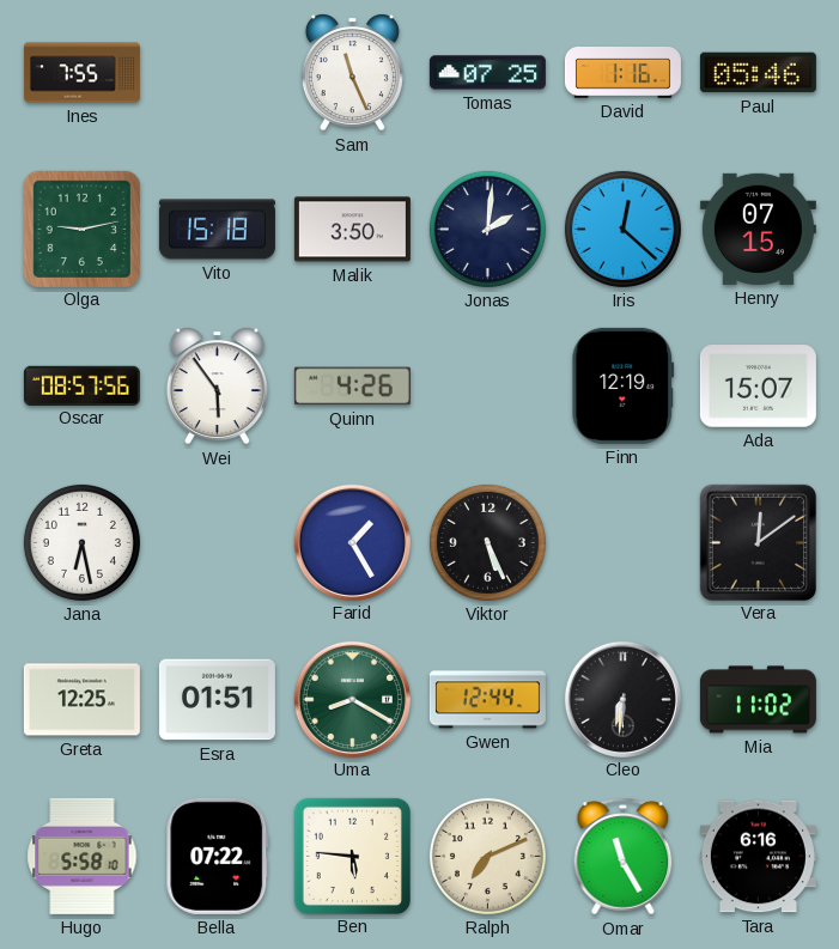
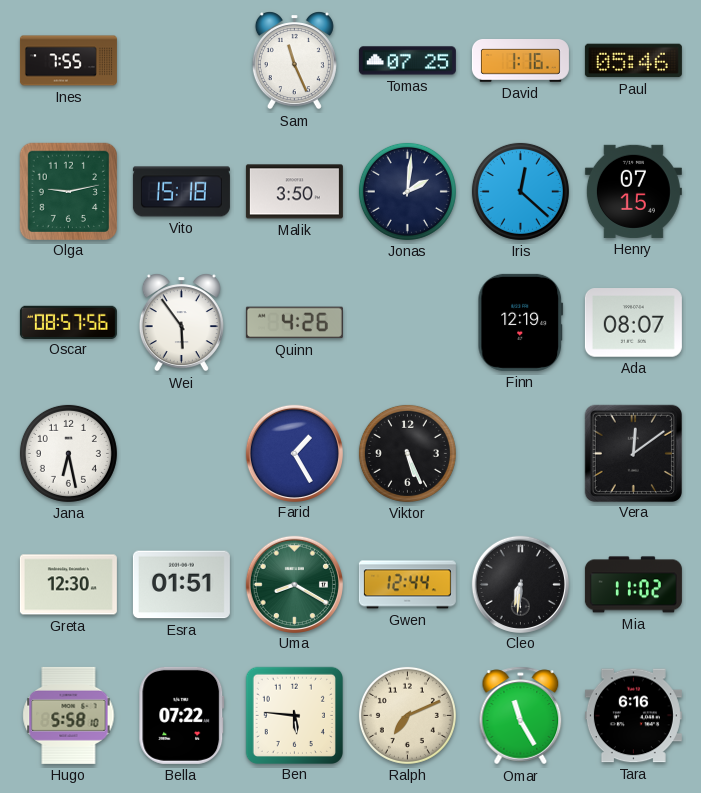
Ada: 15:07 -> 08:07
Greta: 12:25 -> 12:30
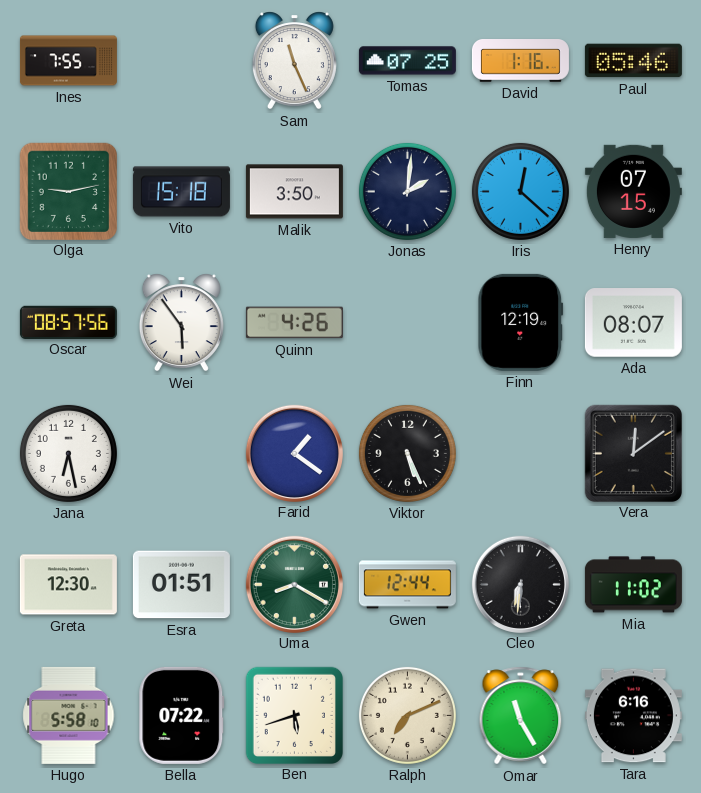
Farid: 1:25 -> 1:21
Ben: 5:46 -> 5:42
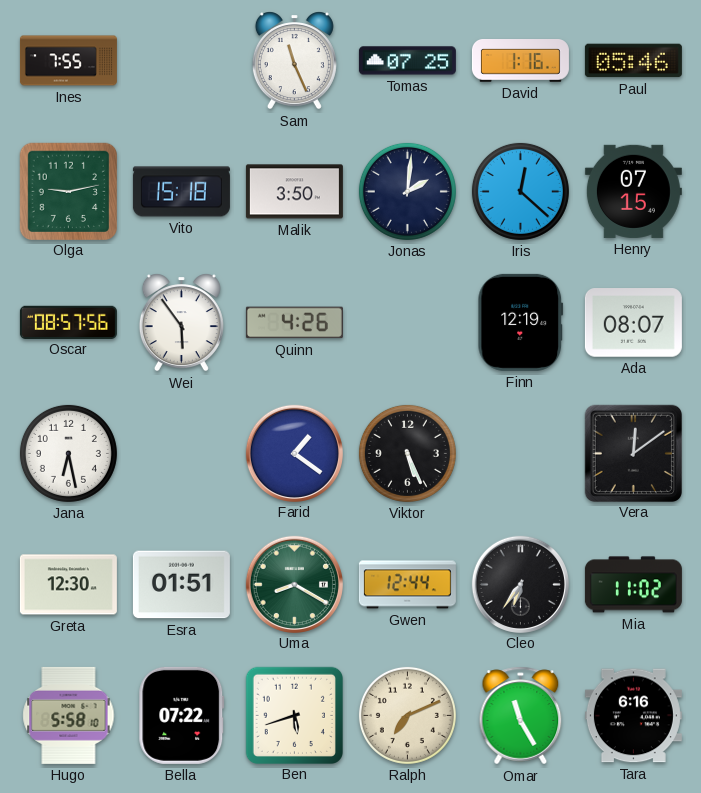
Cleo: 6:31 -> 6:36
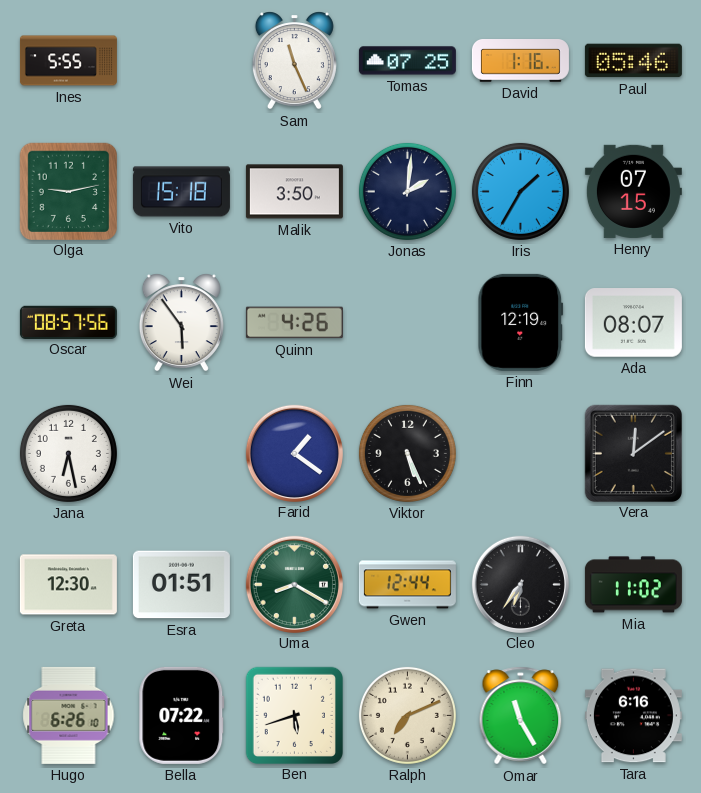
Ines: 7:55 -> 5:55
Iris: 12:22 -> 1:35
Hugo: 5:58 -> 6:26
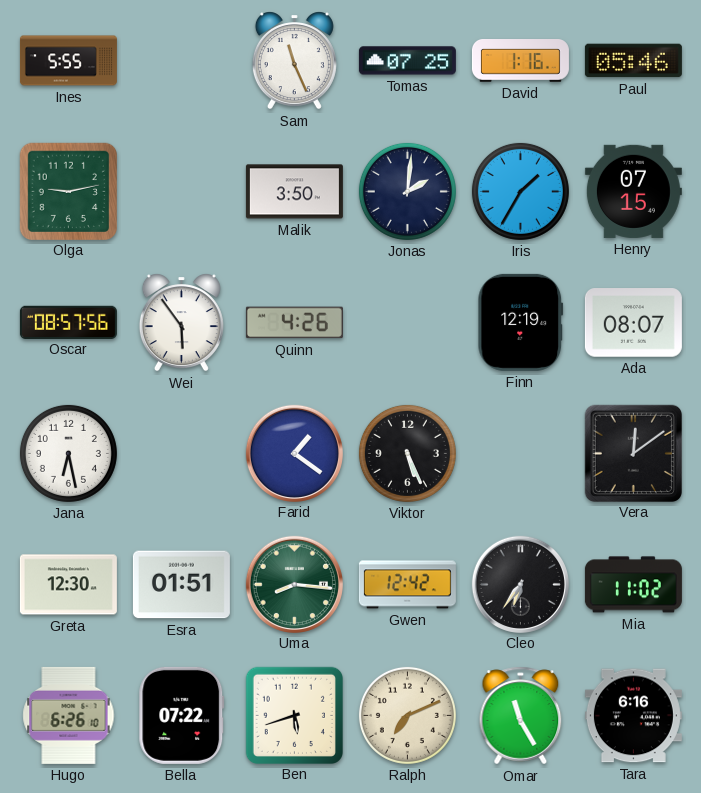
Vito: 15:18 -> none
Uma: 8:20 -> 8:16
Gwen: 12:44 -> 12:42
